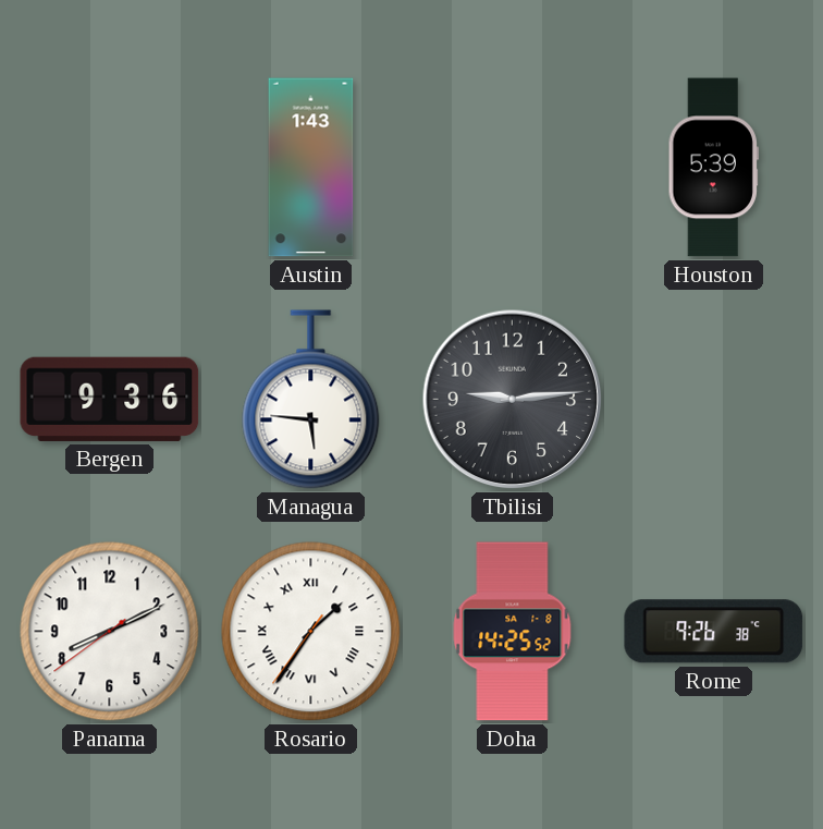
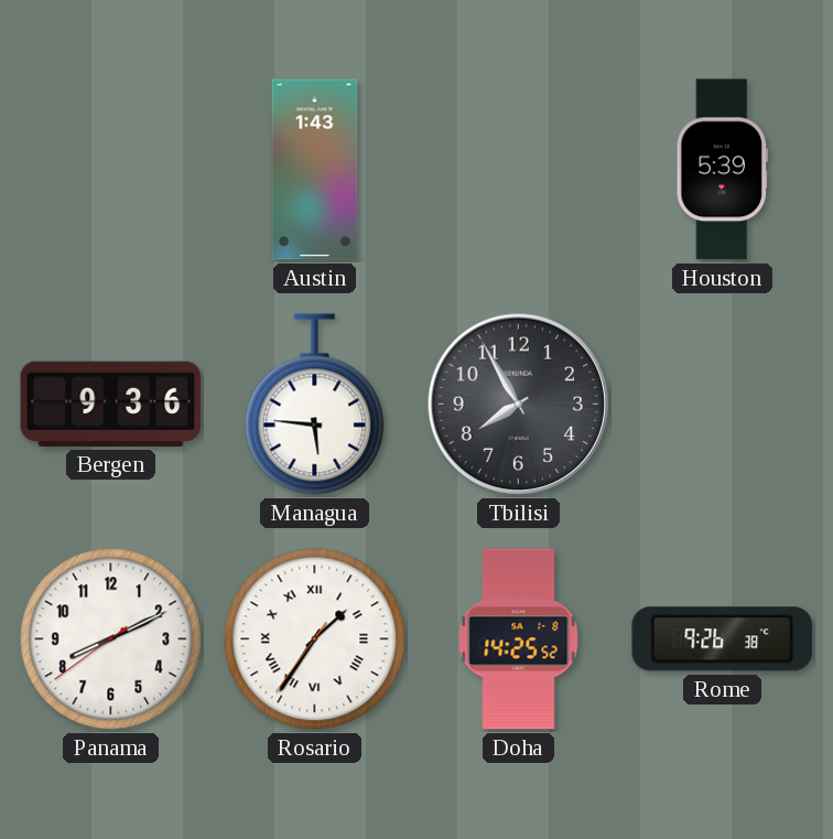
Tbilisi: 9:14 -> 7:55
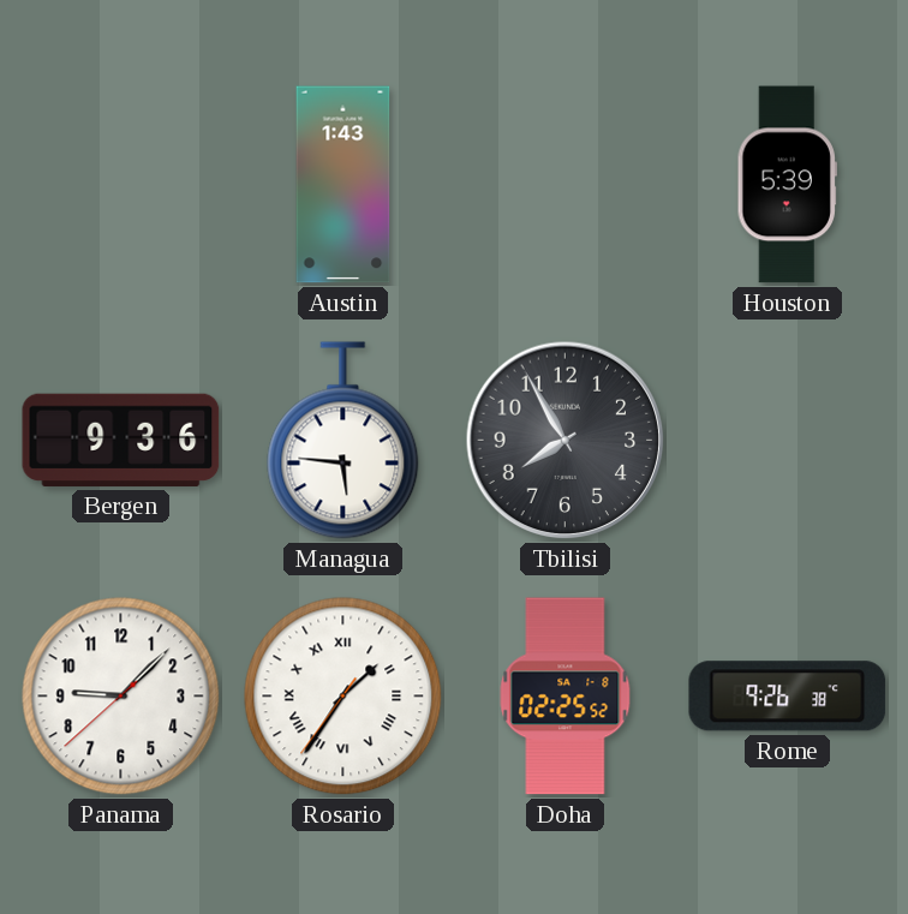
Panama: 8:10 -> 9:07
Doha: 14:25 -> 02:25
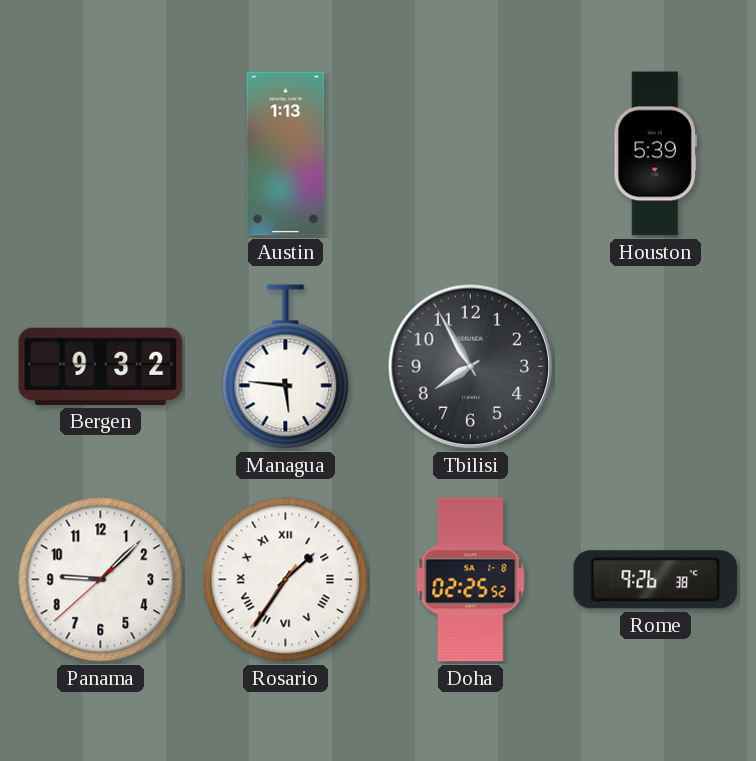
Austin: 1:43 -> 1:13
Bergen: 9:36 -> 9:32
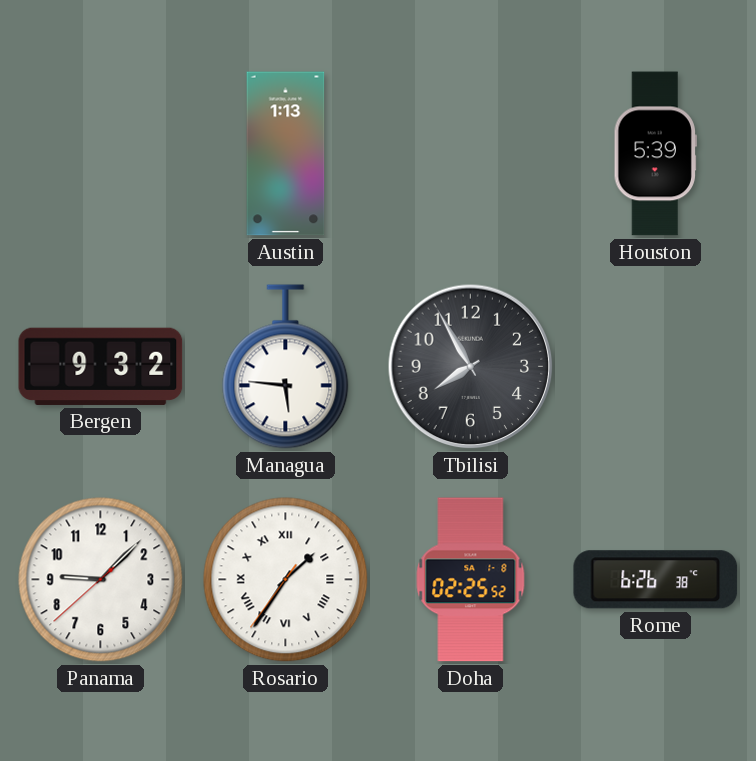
Rome: 9:26 -> 6:26
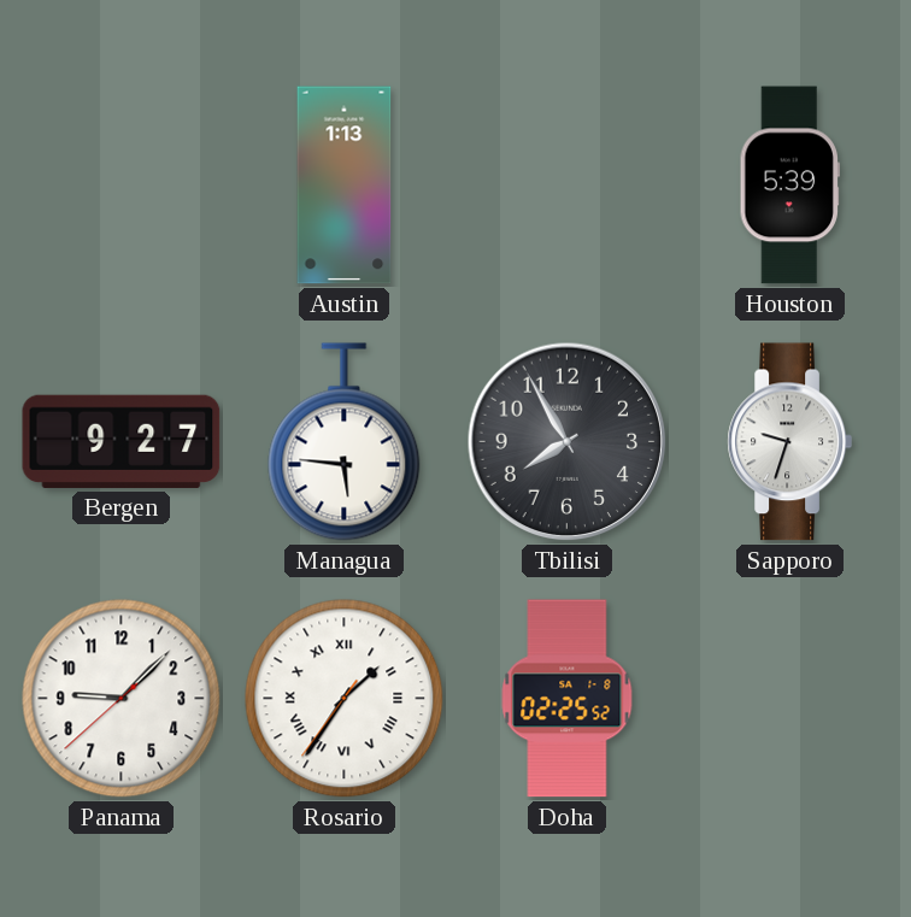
Bergen: 9:32 -> 9:27
Sapporo: none -> 9:33
Rome: 6:26 -> none
